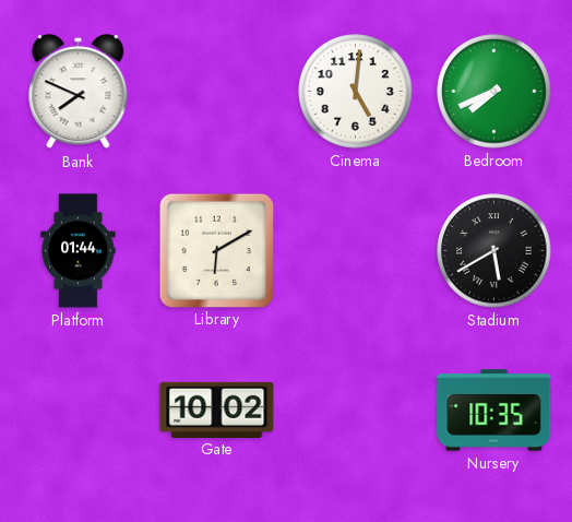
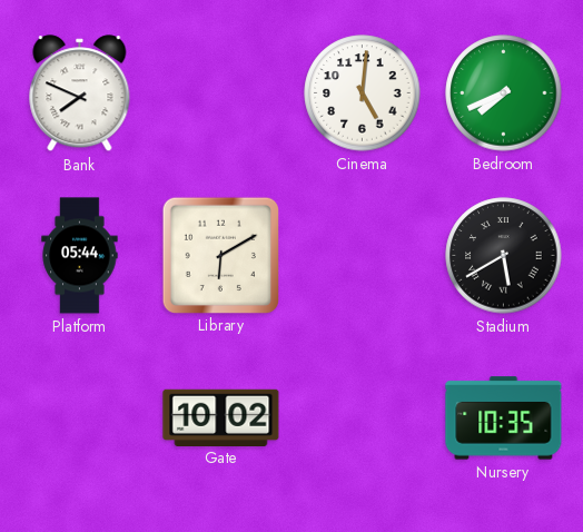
Platform: 01:44 -> 05:44
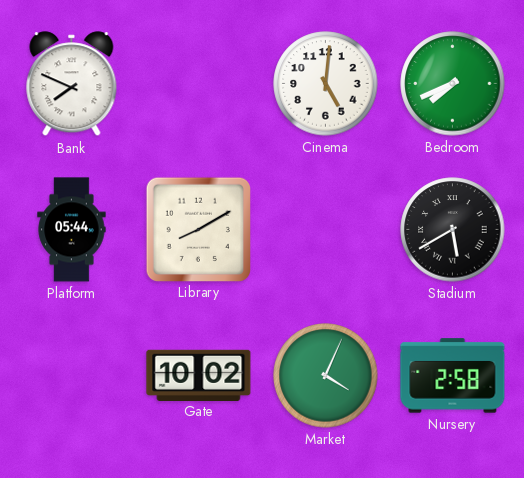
Library: 6:10 -> 8:10
Market: none -> 4:04
Nursery: 10:35 -> 2:58
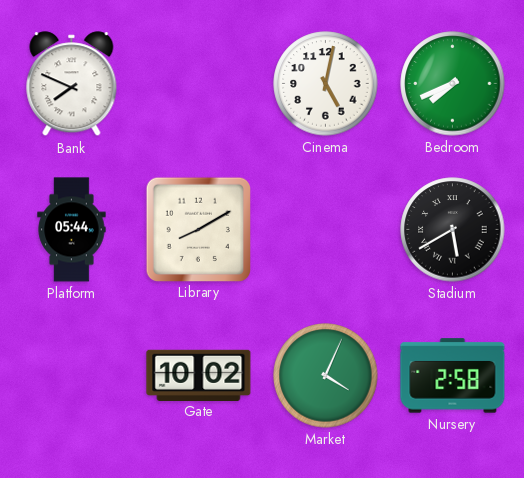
Cinema: 5:01 -> 5:02
